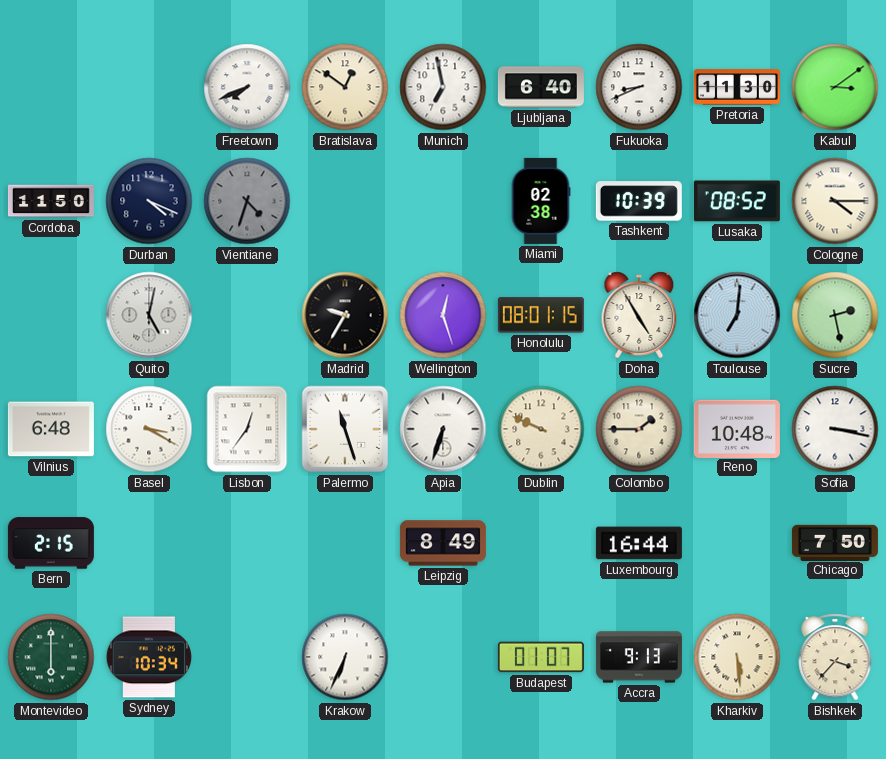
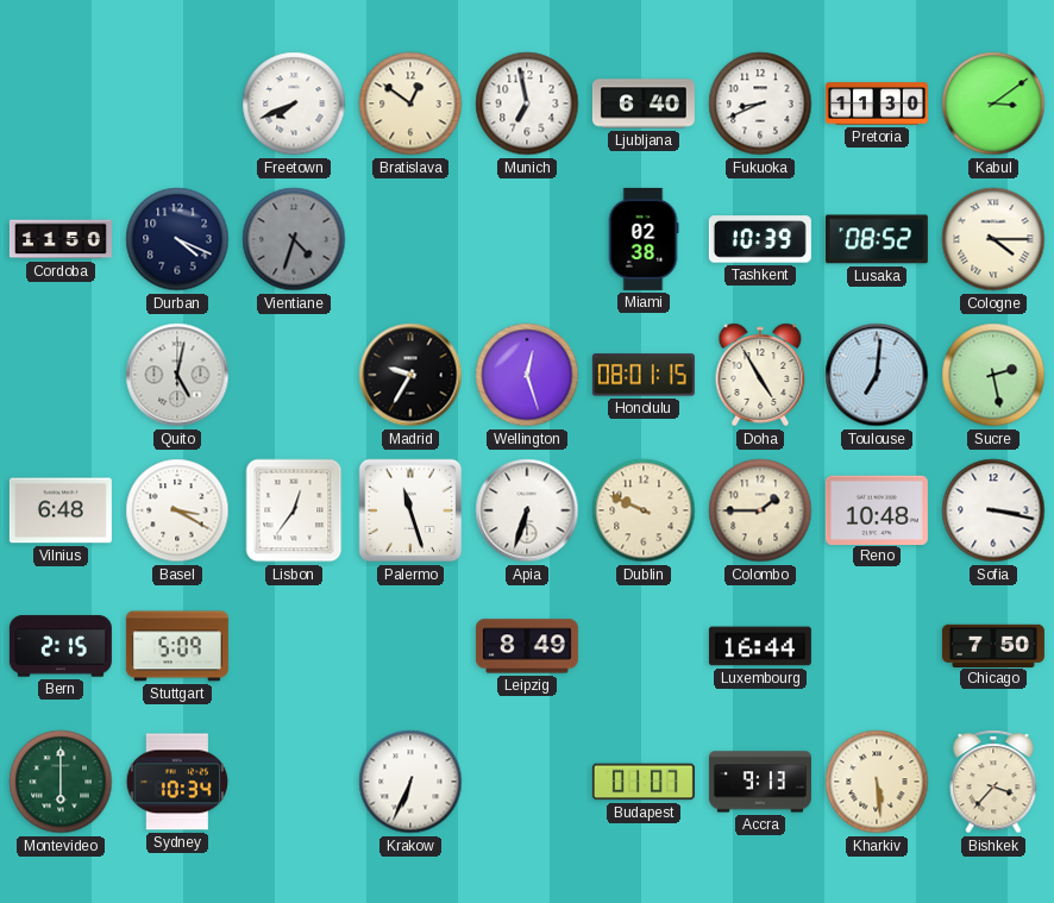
Stuttgart: none -> 5:09
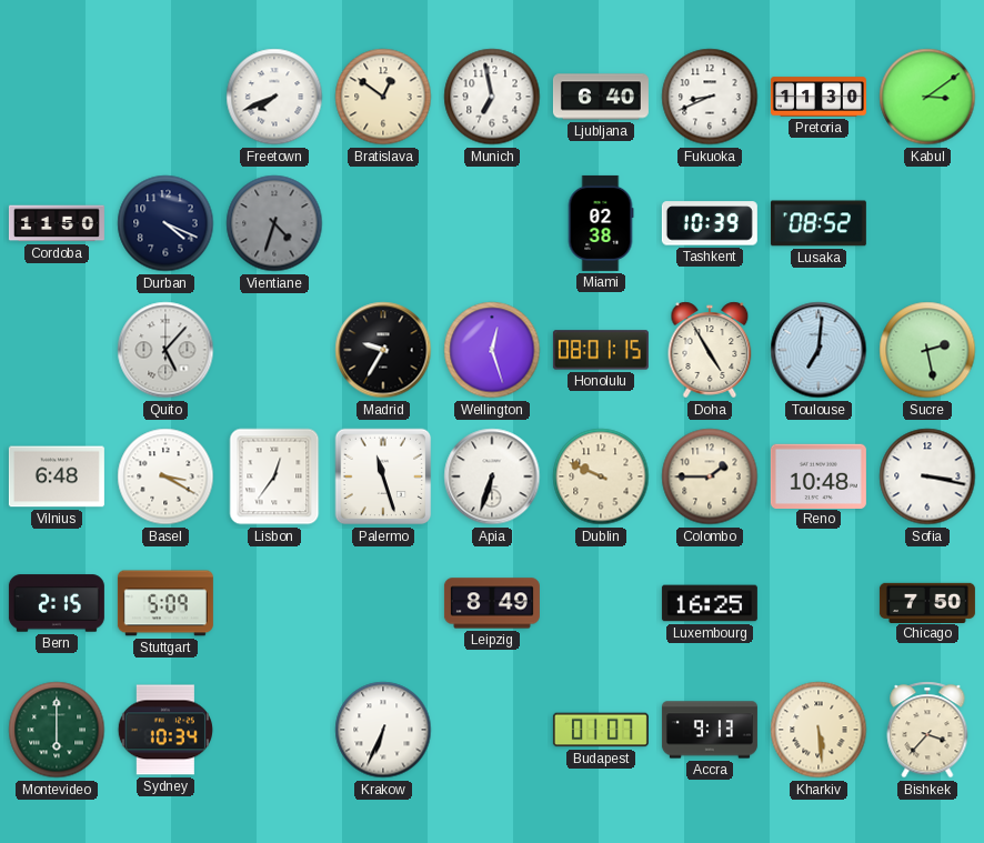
Cologne: 4:15 -> none
Quito: 5:02 -> 5:07
Luxembourg: 16:44 -> 16:25
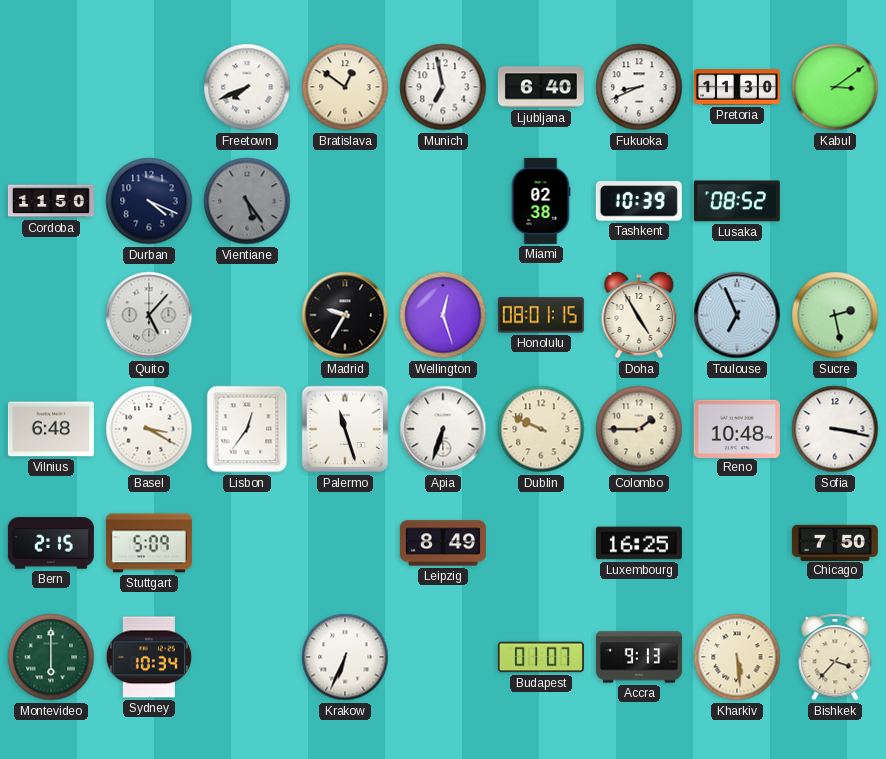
Vientiane: 4:33 -> 5:24
Toulouse: 7:01 -> 6:56
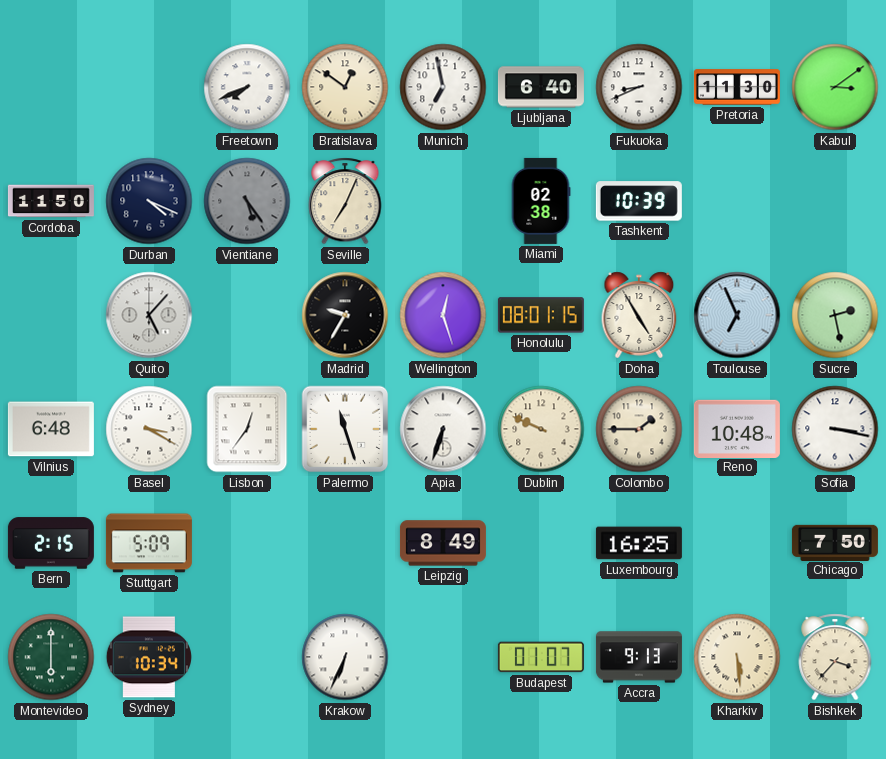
Seville: none -> 7:04
Lusaka: 08:52 -> none
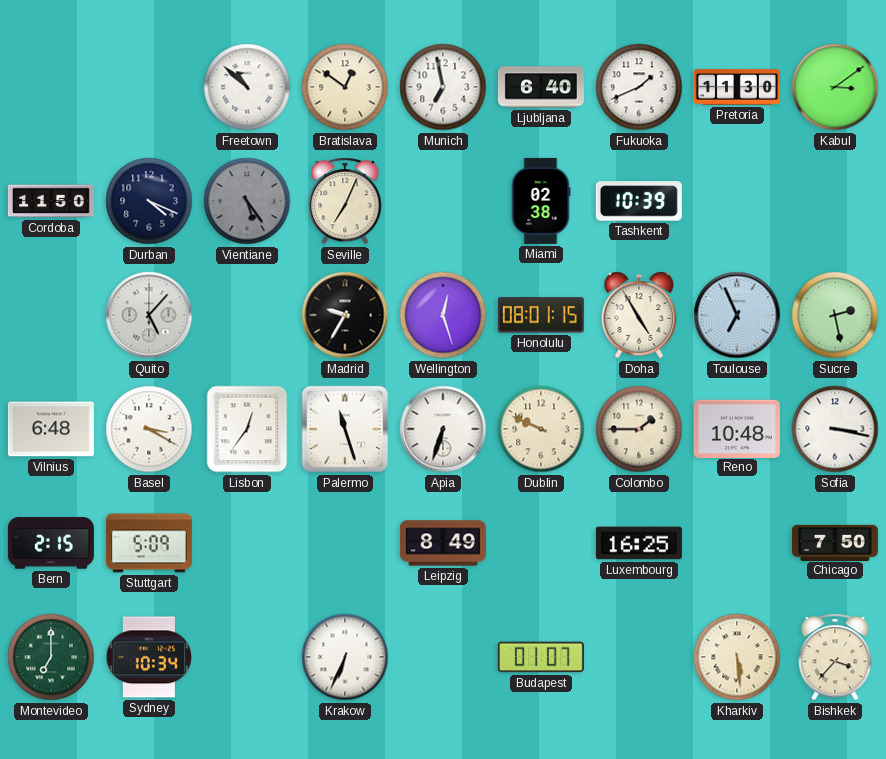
Freetown: 7:41 -> 10:52
Fukuoka: 8:41 -> 1:41
Montevideo: 6:00 -> 7:00
Accra: 9:13 -> none
